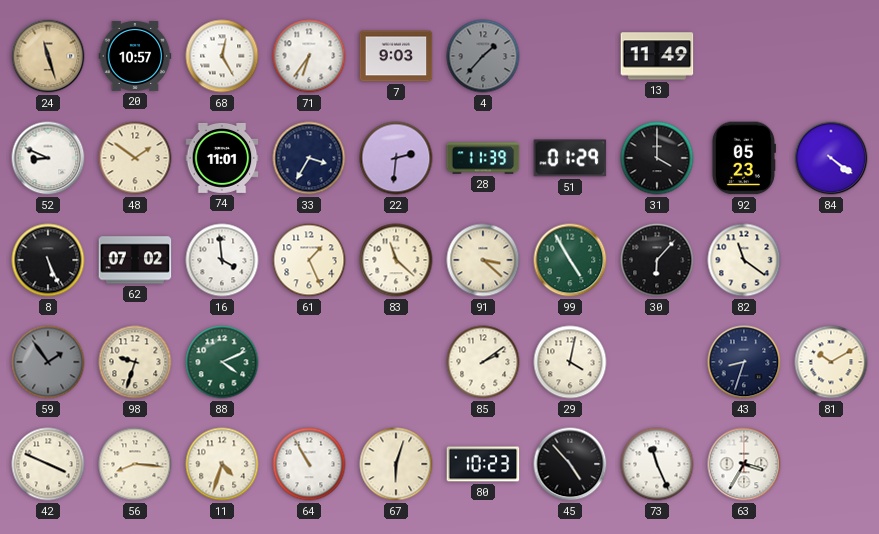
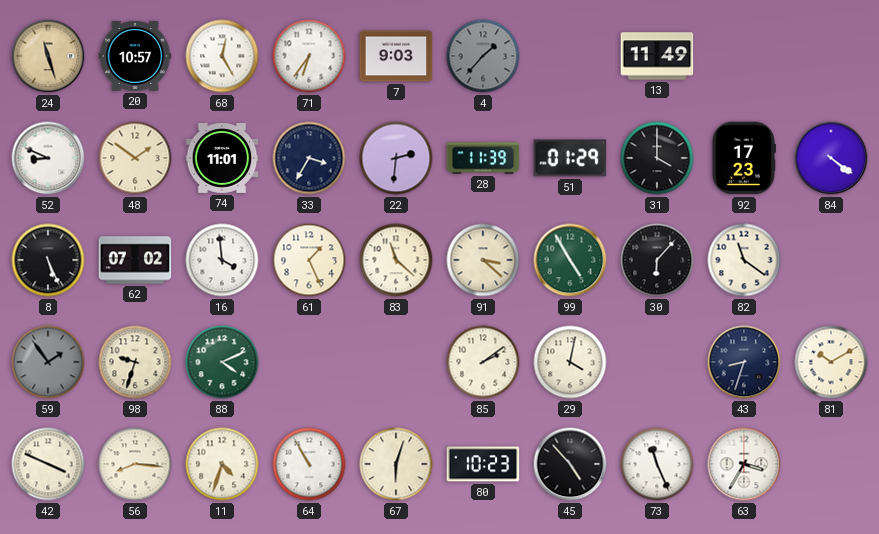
92: 05:23 -> 17:23
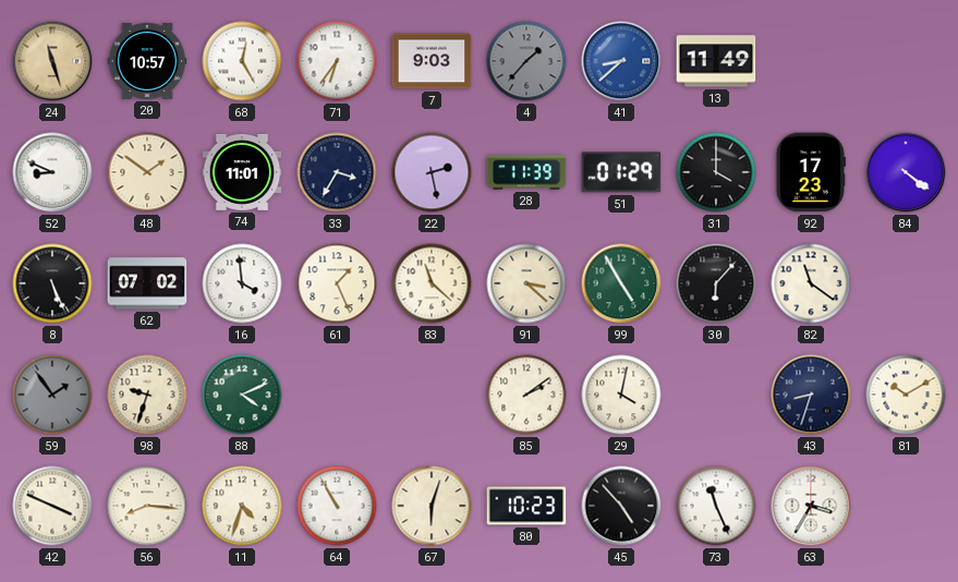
41: none -> 8:38
22: 2:31 -> 2:28
